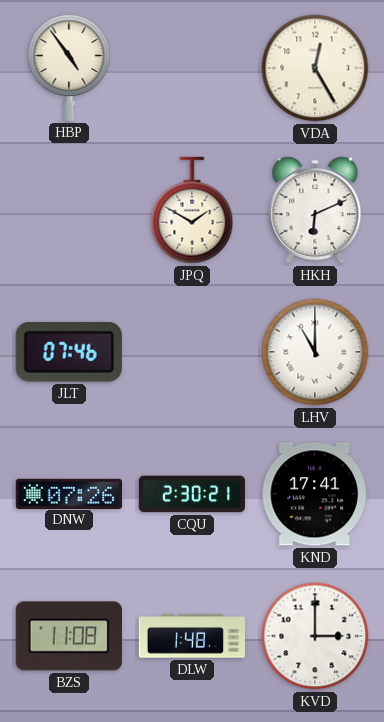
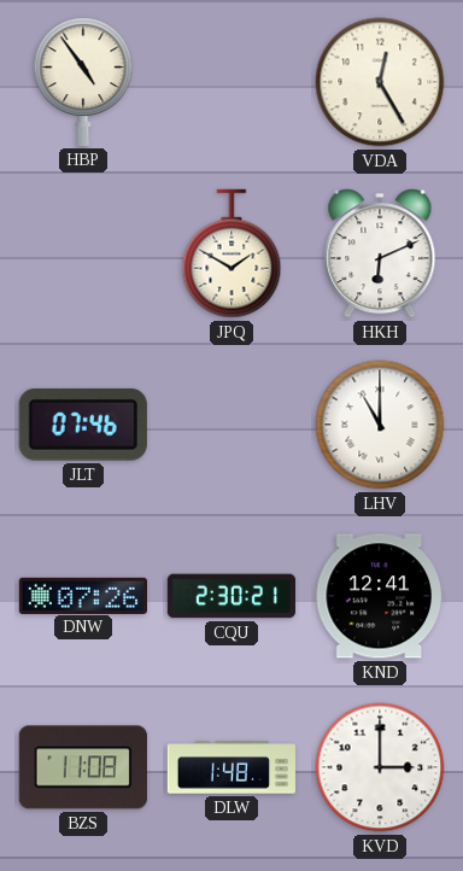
KND: 17:41 -> 12:41
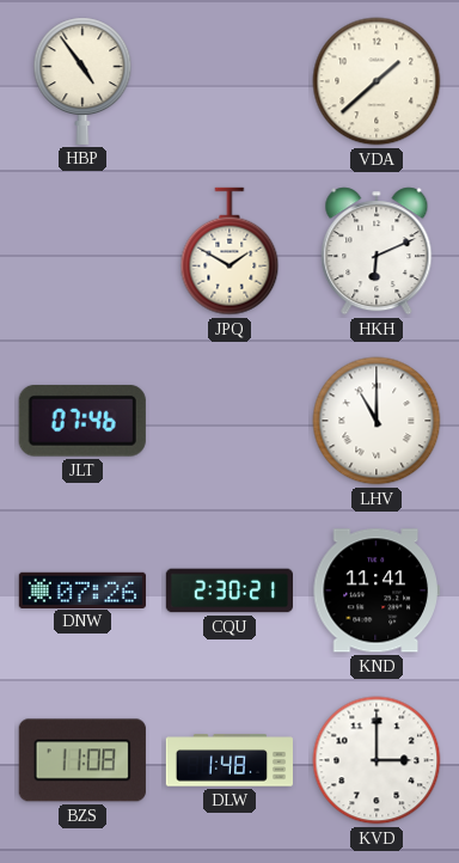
VDA: 12:25 -> 1:38
KND: 12:41 -> 11:41
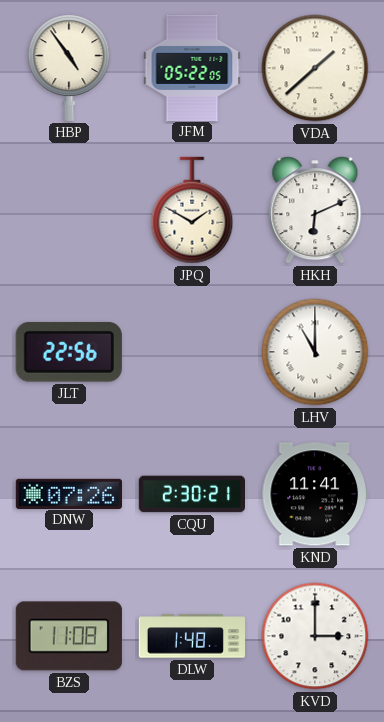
JFM: none -> 05:22
JLT: 07:46 -> 22:56
